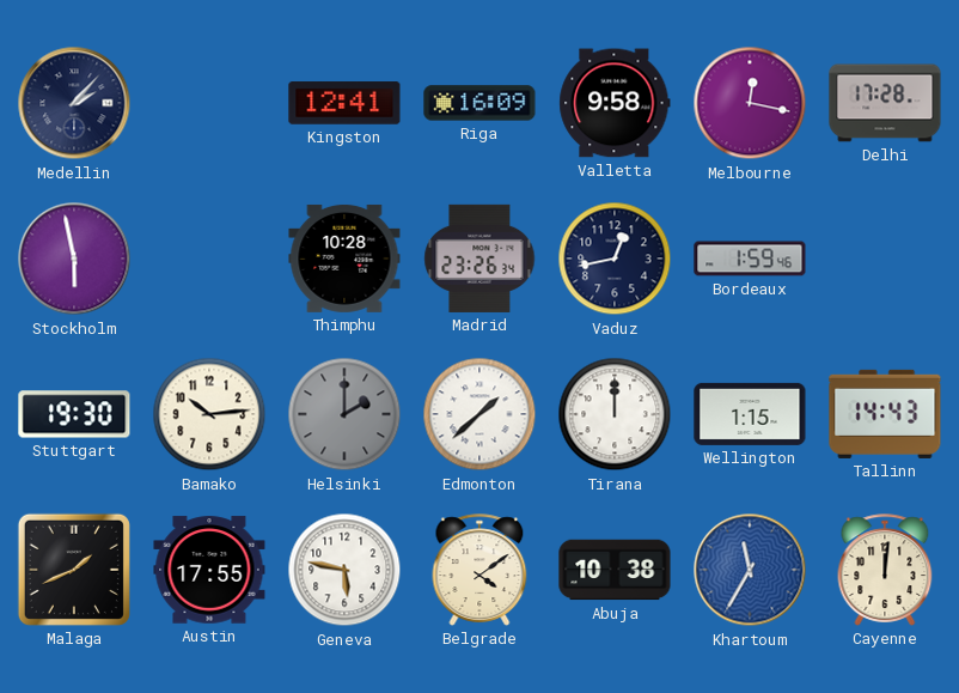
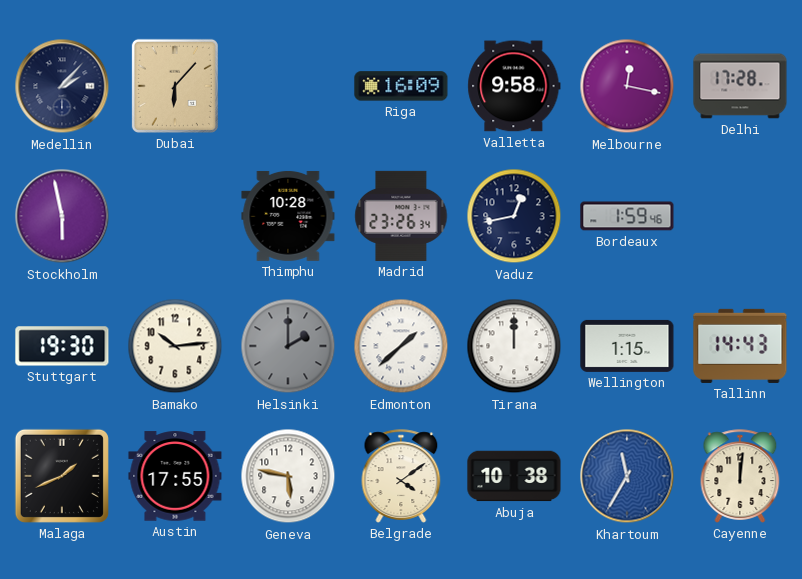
Dubai: none -> 6:07
Kingston: 12:41 -> none
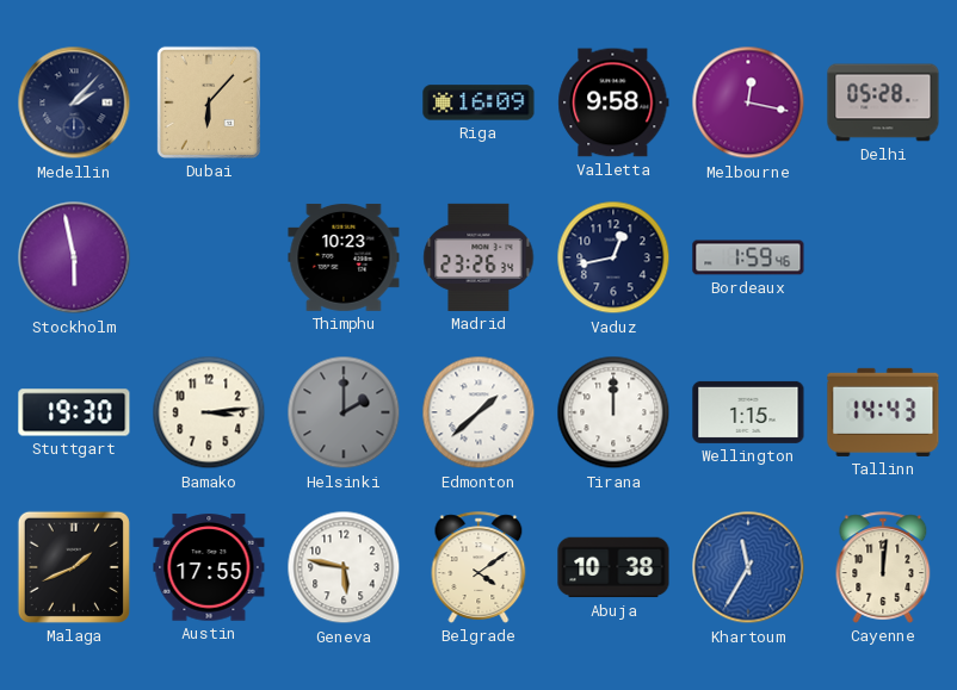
Delhi: 17:28 -> 05:28
Thimphu: 10:28 -> 10:23
Bamako: 10:14 -> 3:14
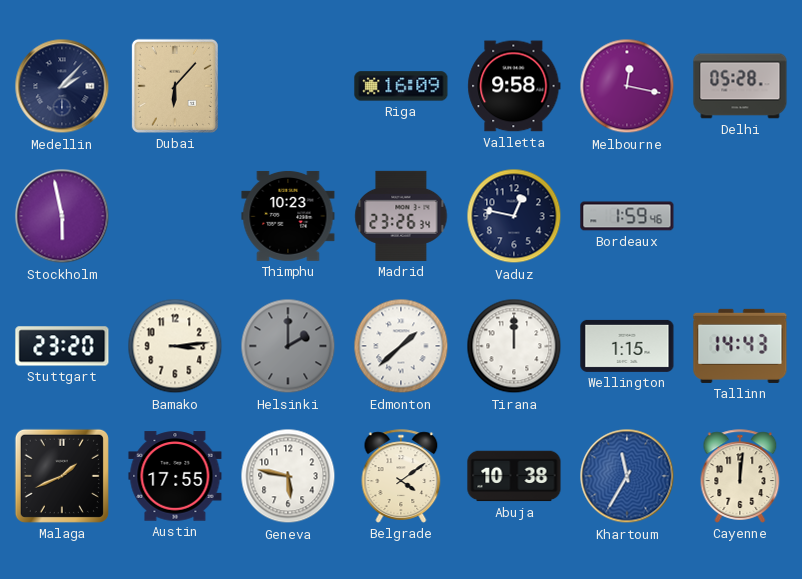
Vaduz: 12:43 -> 12:47
Stuttgart: 19:30 -> 23:20
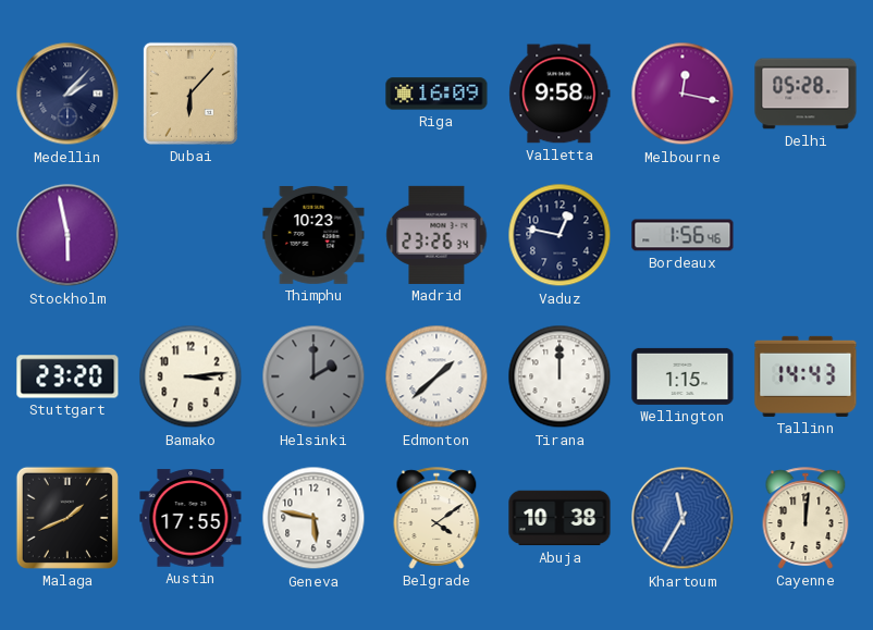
Bordeaux: 1:59 -> 1:56
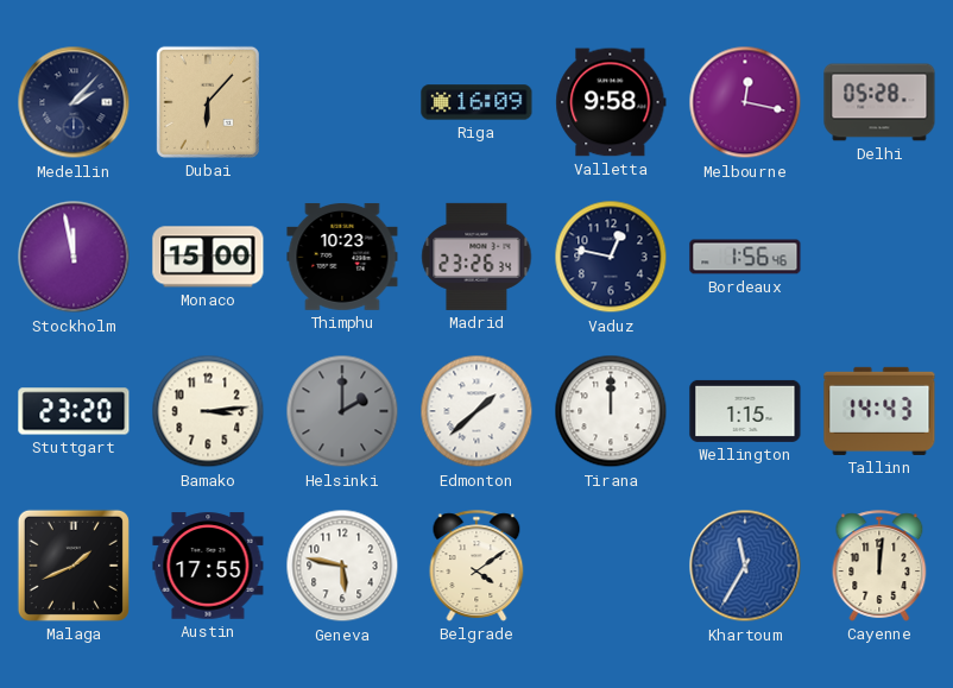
Stockholm: 5:58 -> 11:58
Monaco: none -> 15:00
Abuja: 10:38 -> none
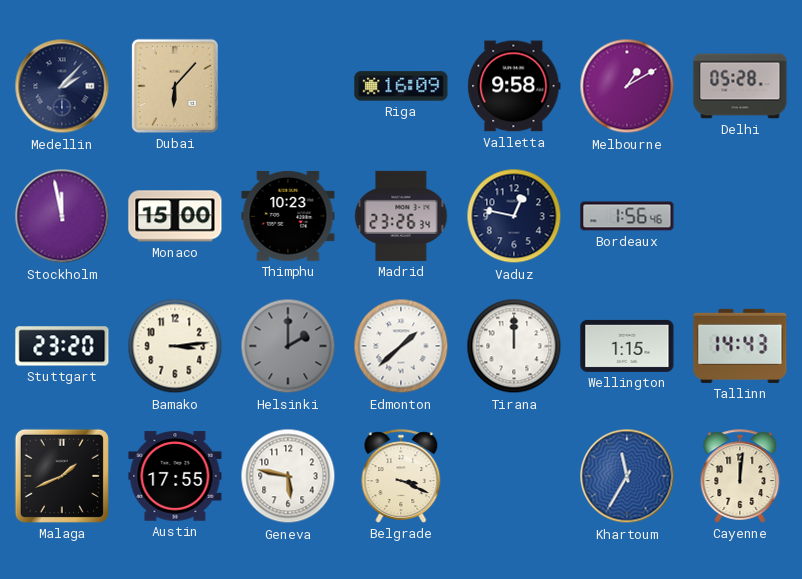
Melbourne: 12:17 -> 1:10
Belgrade: 4:09 -> 3:19
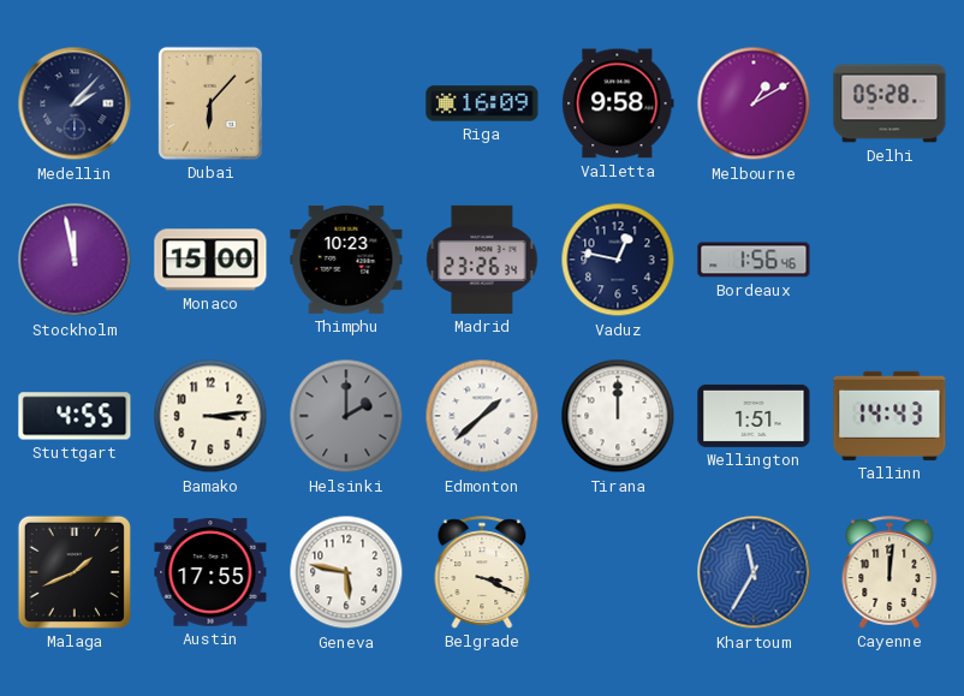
Stuttgart: 23:20 -> 4:55
Wellington: 1:15 -> 1:51
